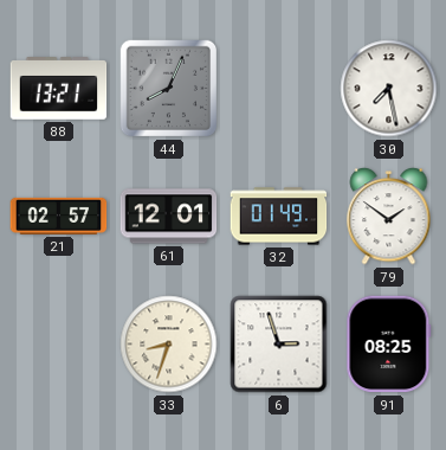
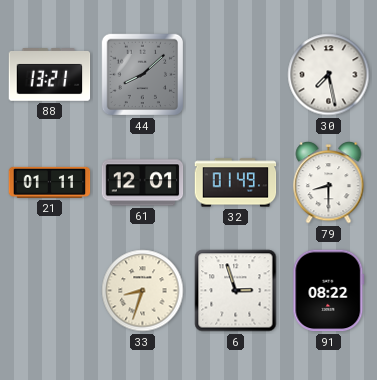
44: 8:04 -> 8:08
21: 02:57 -> 01:11
79: 1:51 -> 8:30
91: 08:25 -> 08:22
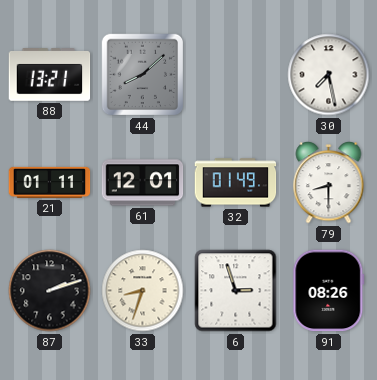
87: none -> 2:12
91: 08:22 -> 08:26
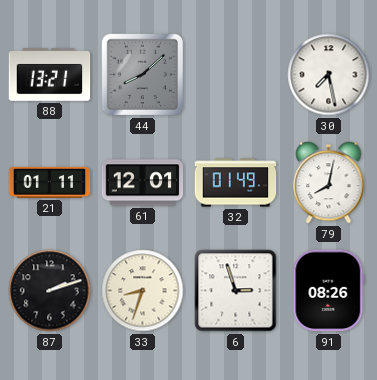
79: 8:30 -> 8:02
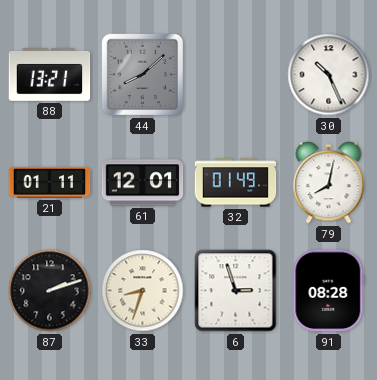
30: 7:28 -> 10:26
91: 08:26 -> 08:28
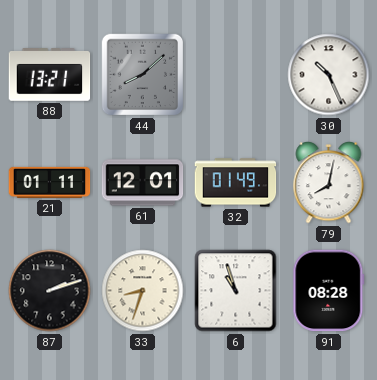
6: 2:57 -> 10:57
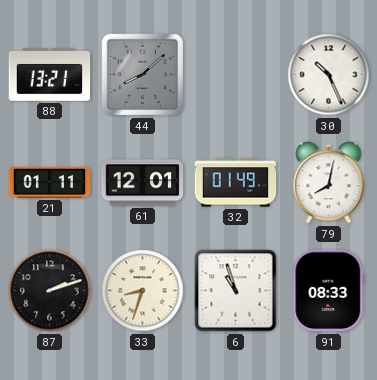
91: 08:28 -> 08:33
